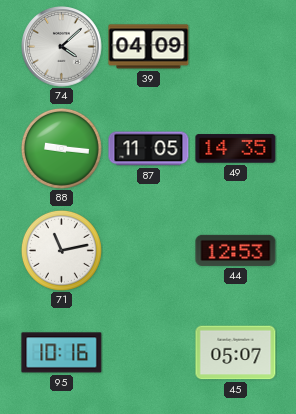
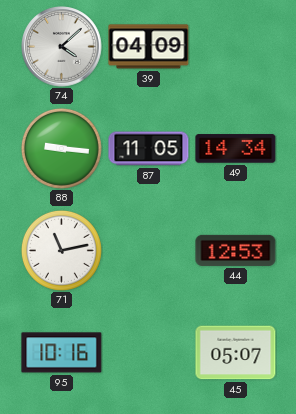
49: 14:35 -> 14:34
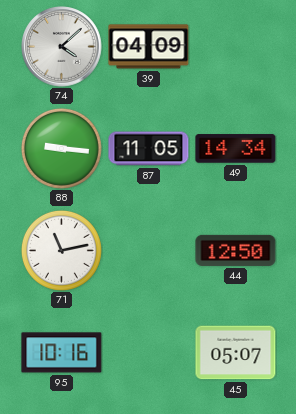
44: 12:53 -> 12:50
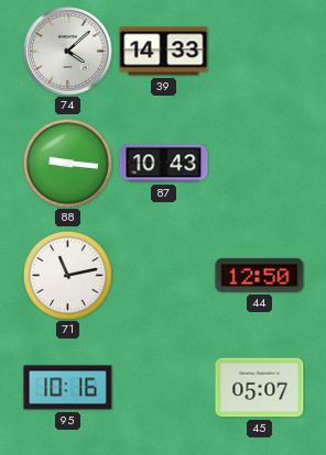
39: 04:09 -> 14:33
87: 11:05 -> 10:43
49: 14:34 -> none
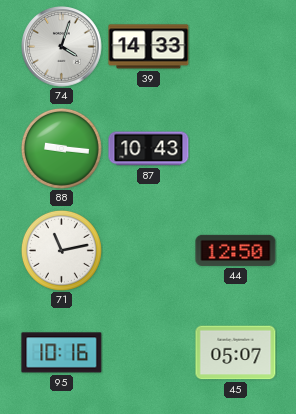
74: 4:08 -> 4:03
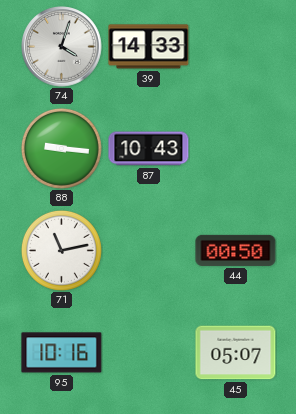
44: 12:50 -> 00:50
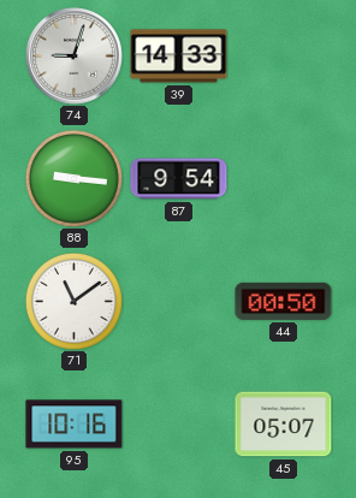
74: 4:03 -> 9:03
87: 10:43 -> 9:54
71: 11:13 -> 11:09
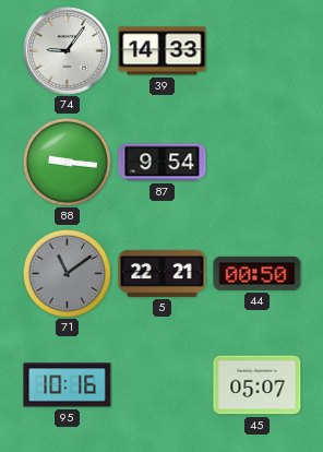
74: 9:03 -> 9:06
71 dial: white -> grey
5: none -> 22:21
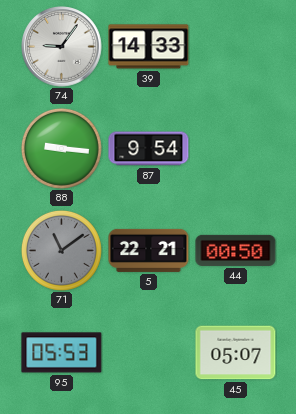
95: 10:16 -> 05:53
